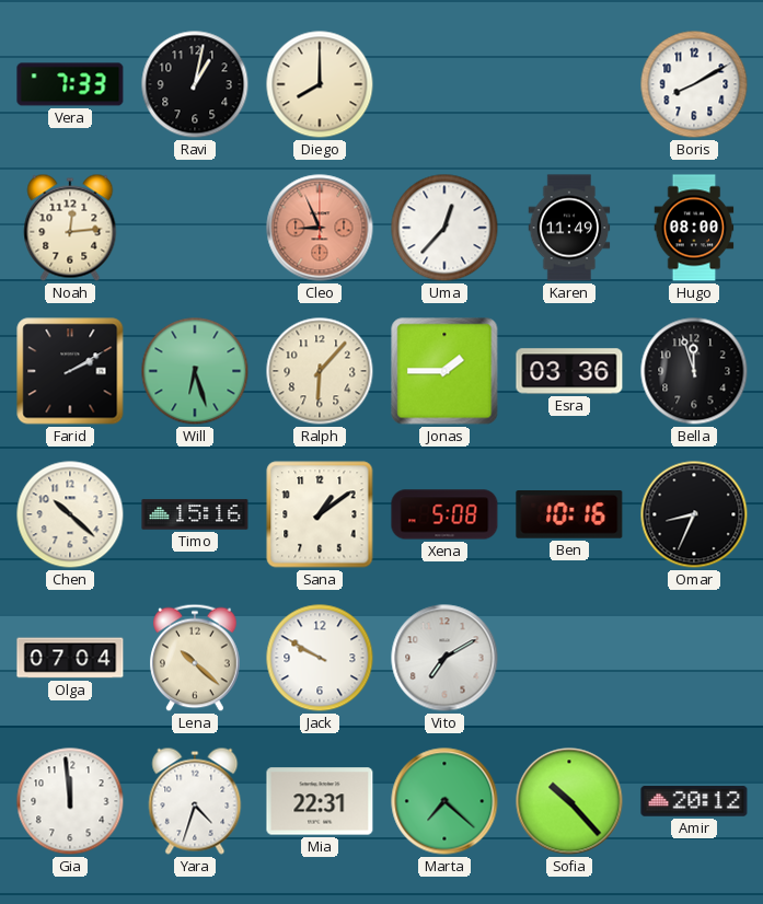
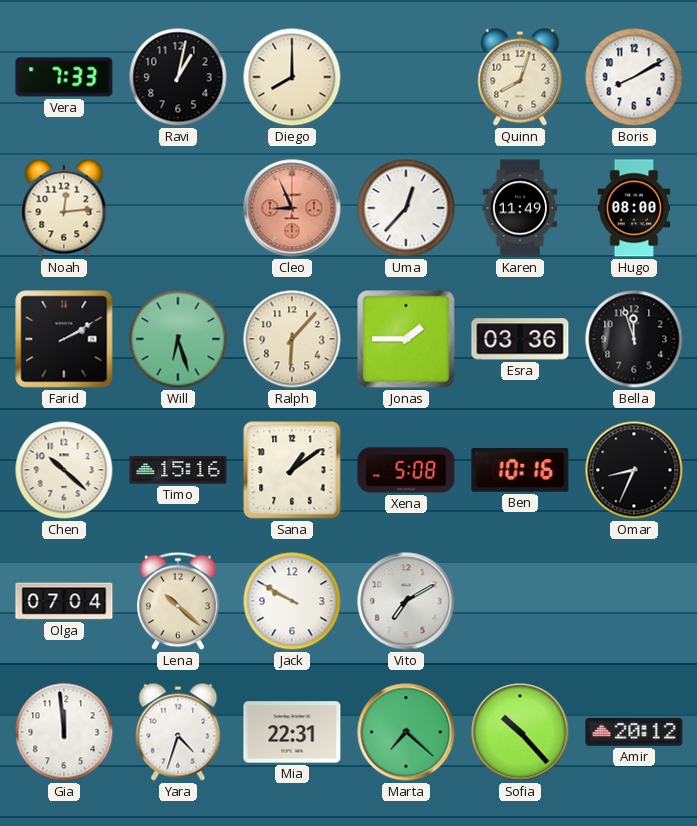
Quinn: none -> 8:03
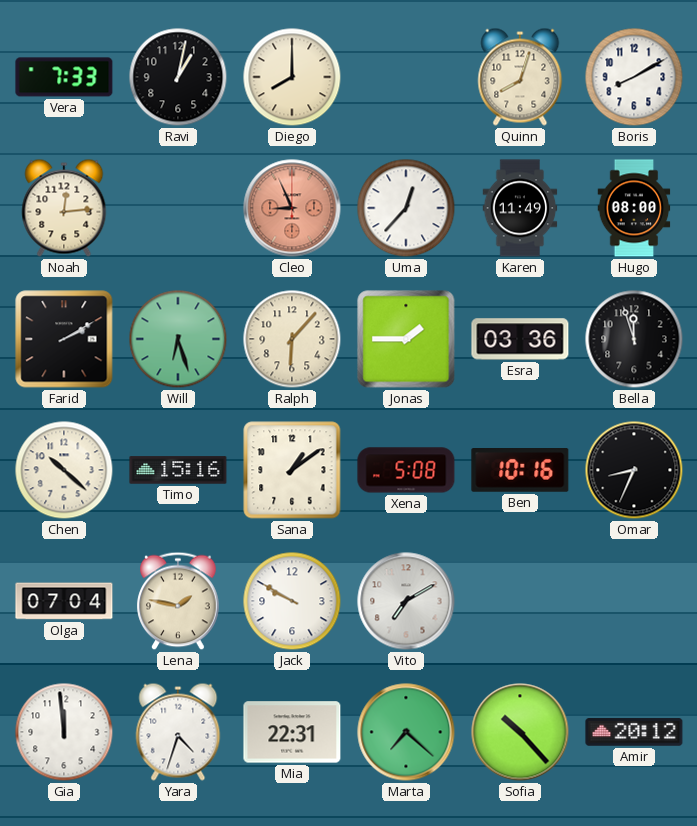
Lena: 10:22 -> 1:47
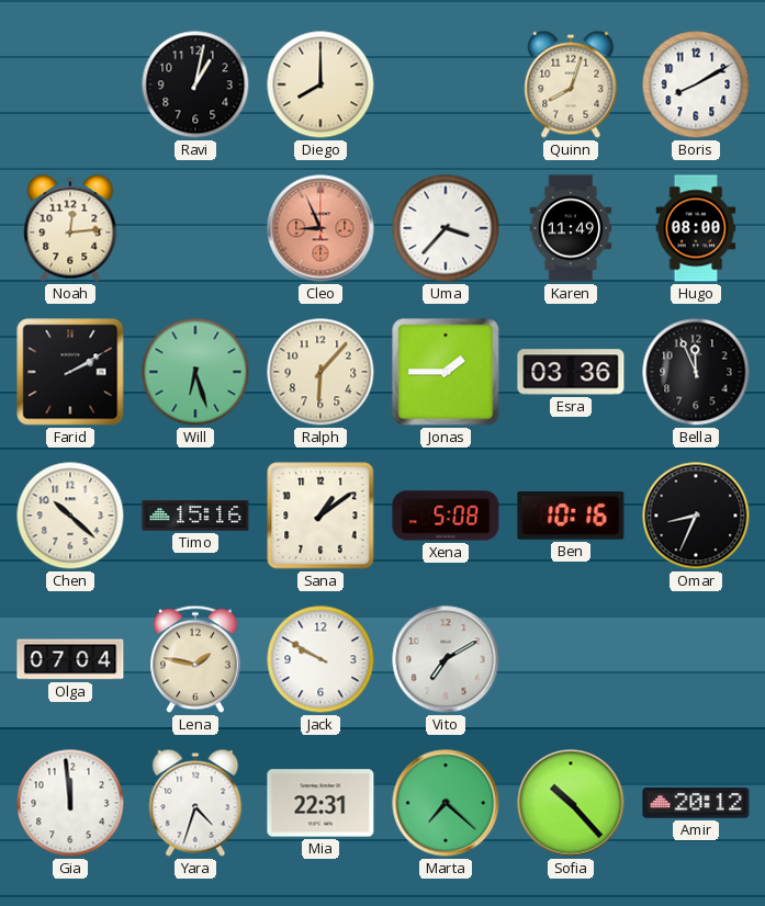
Vera: 7:33 -> none
Uma: 12:37 -> 3:37
Bella: 11:57 -> 11:56
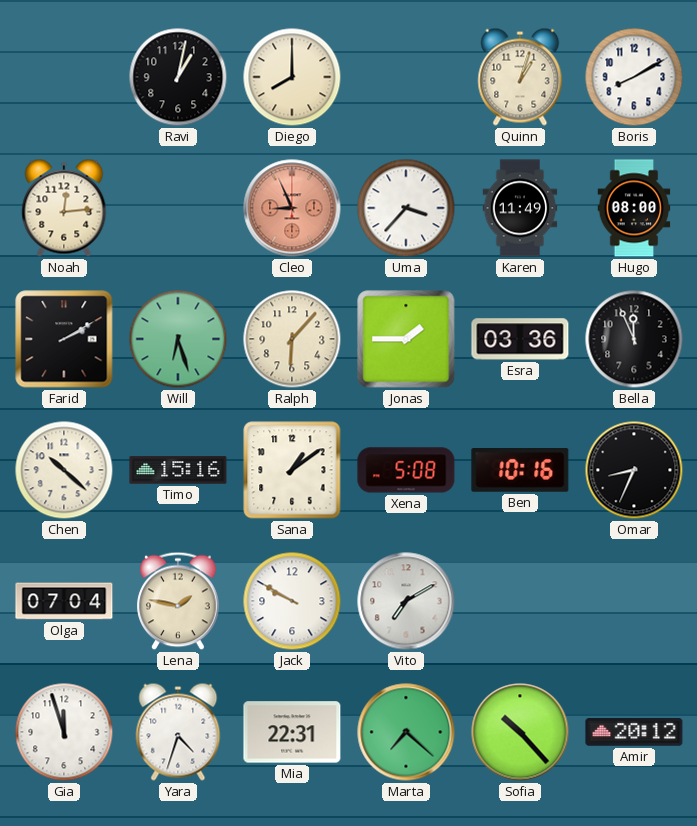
Quinn: 8:03 -> 1:03
Gia: 11:59 -> 11:57
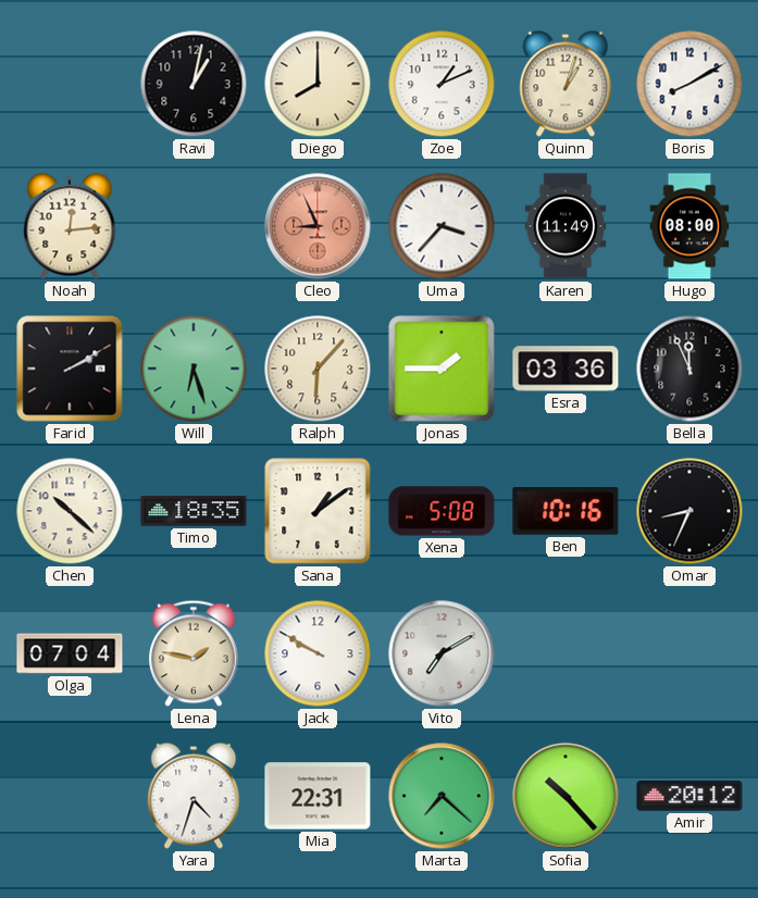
Zoe: none -> 1:11
Timo: 15:16 -> 18:35
Gia: 11:57 -> none
